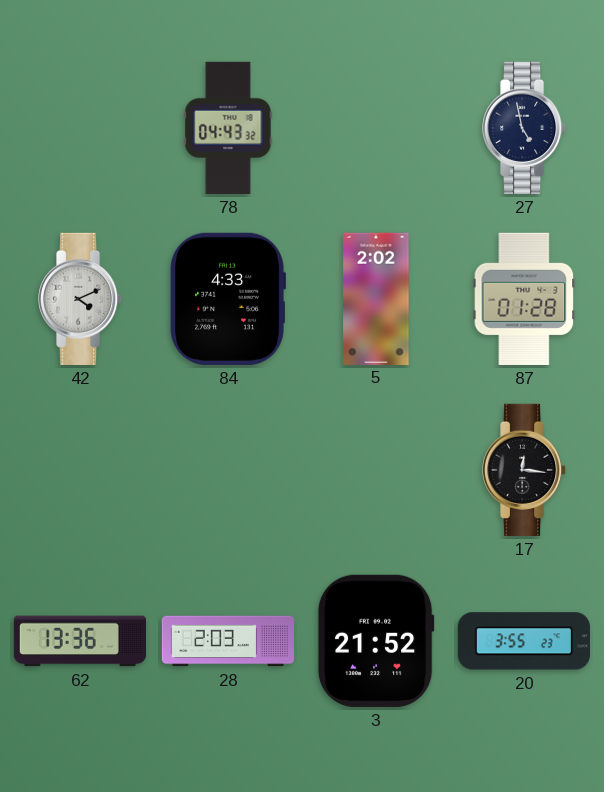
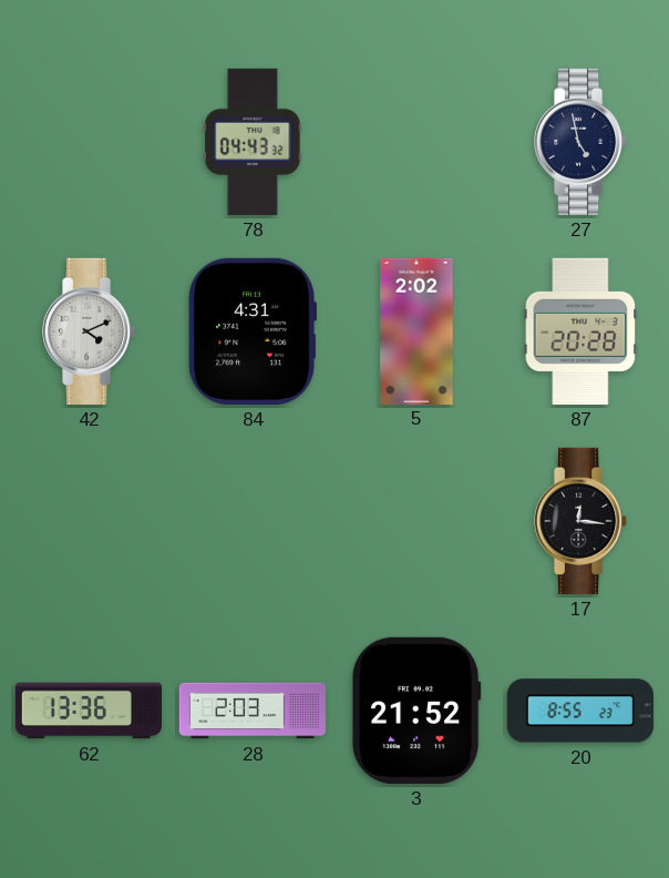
84: 4:33 -> 4:31
87: 01:28 -> 20:28
20: 3:55 -> 8:55
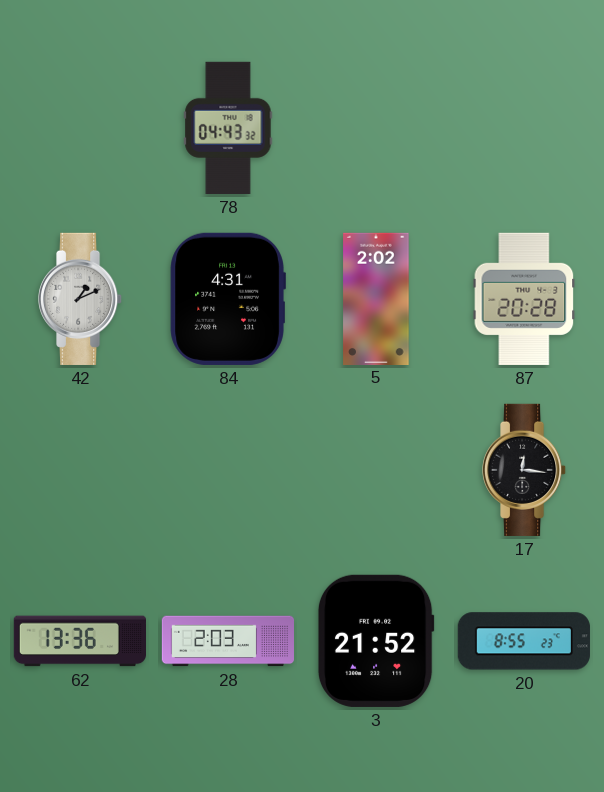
27: 4:58 -> none
42: 4:11 -> 1:11
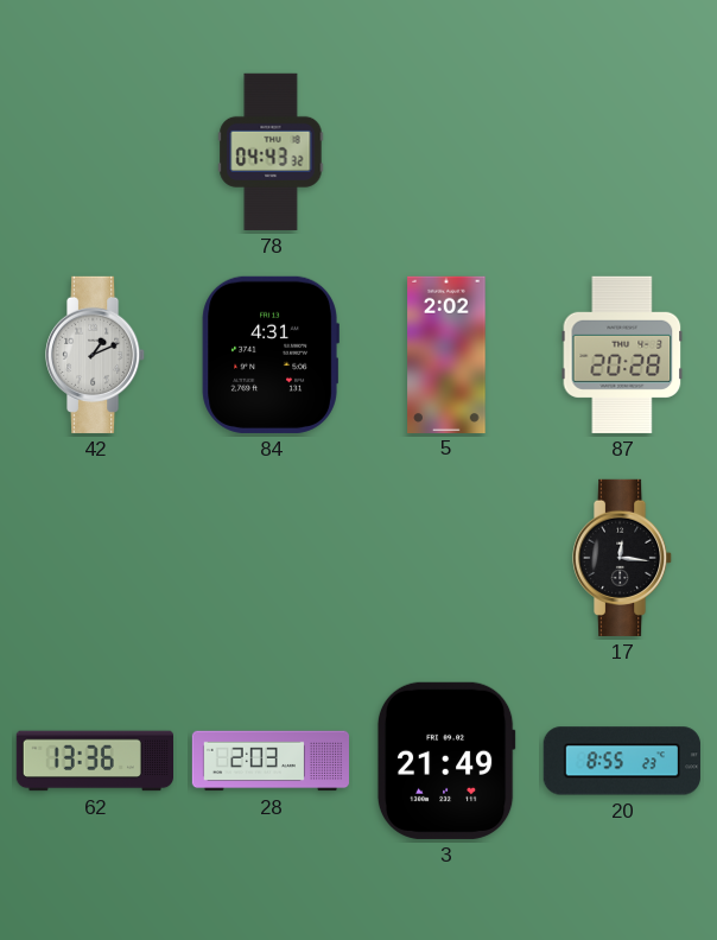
3: 21:52 -> 21:49
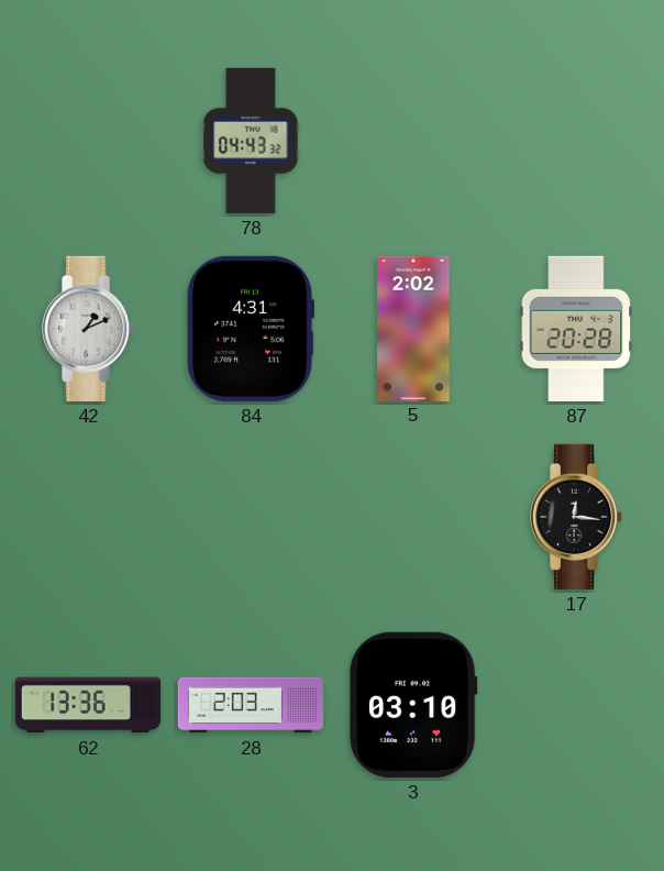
3: 21:49 -> 03:10
20: 8:55 -> none
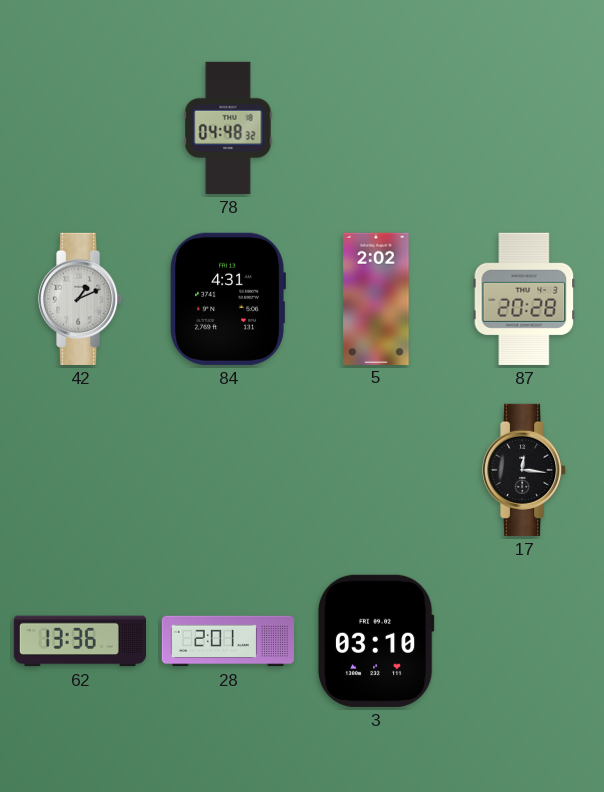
78: 04:43 -> 04:48
28: 2:03 -> 2:01
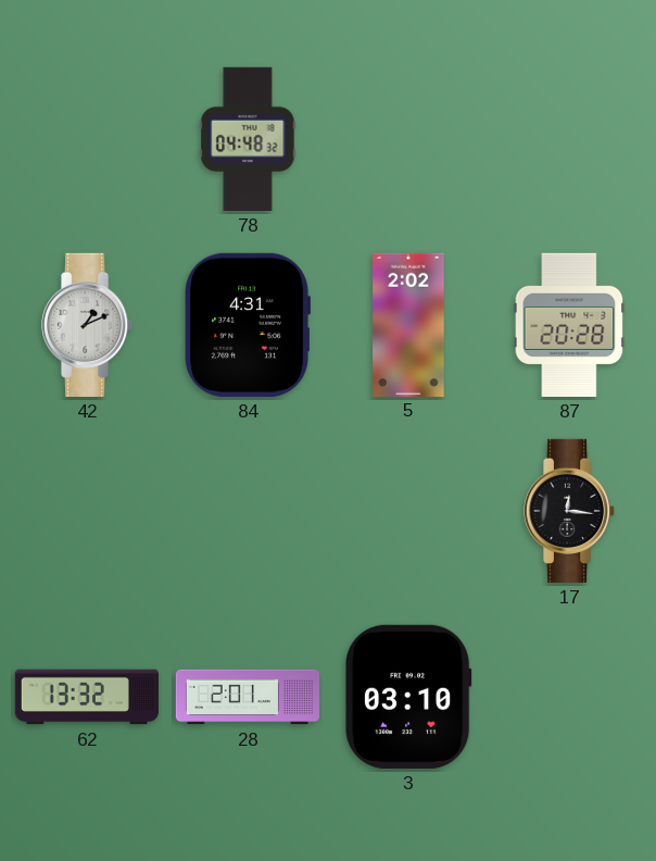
62: 13:36 -> 13:32
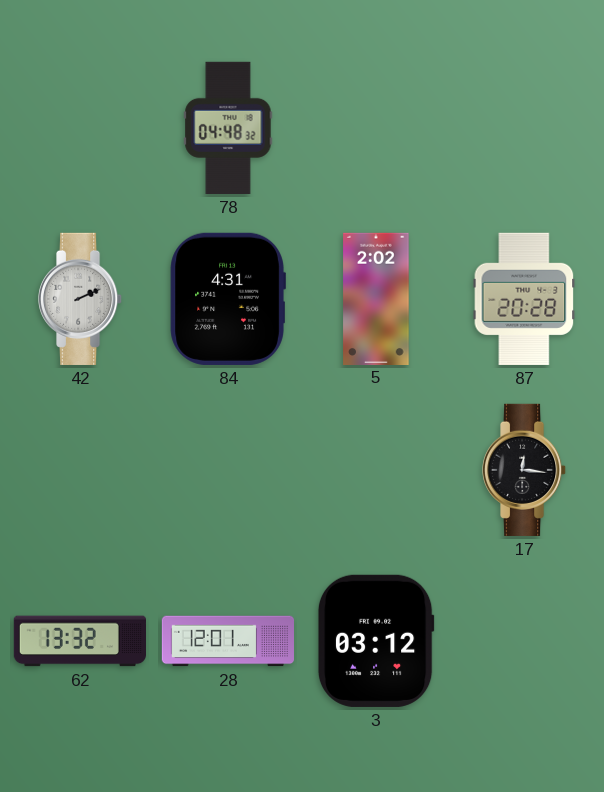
42: 1:11 -> 2:11
28: 2:01 -> 12:01
3: 03:10 -> 03:12
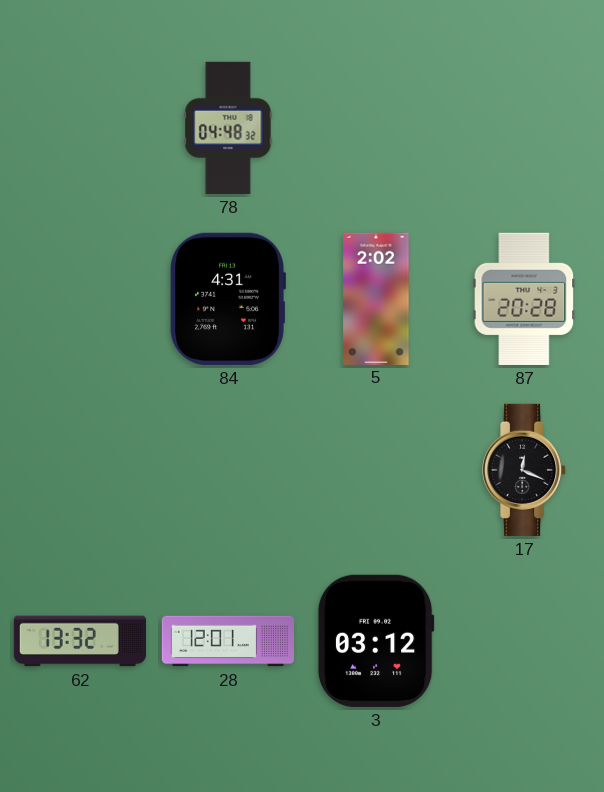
42: 2:11 -> none
17: 12:16 -> 12:19
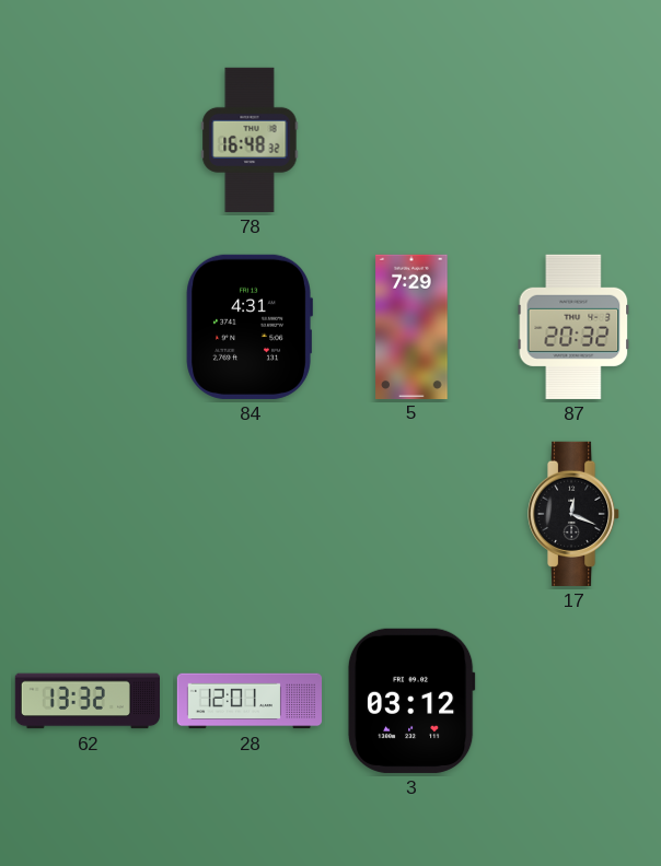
78: 04:48 -> 16:48
5: 2:02 -> 7:29
87: 20:28 -> 20:32
